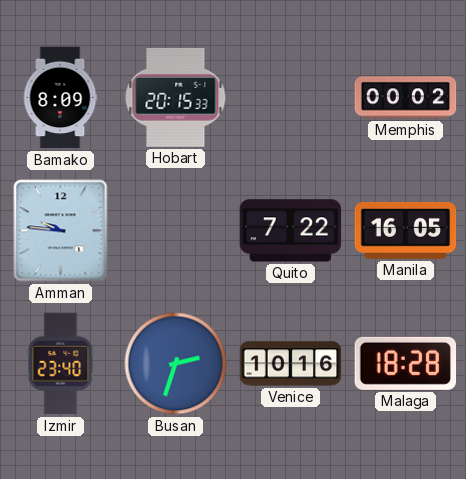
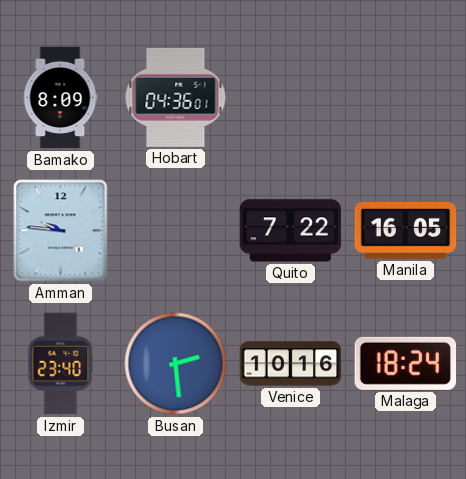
Hobart: 20:15 -> 04:36
Memphis: 00:02 -> none
Busan: 2:33 -> 2:29
Malaga: 18:28 -> 18:24
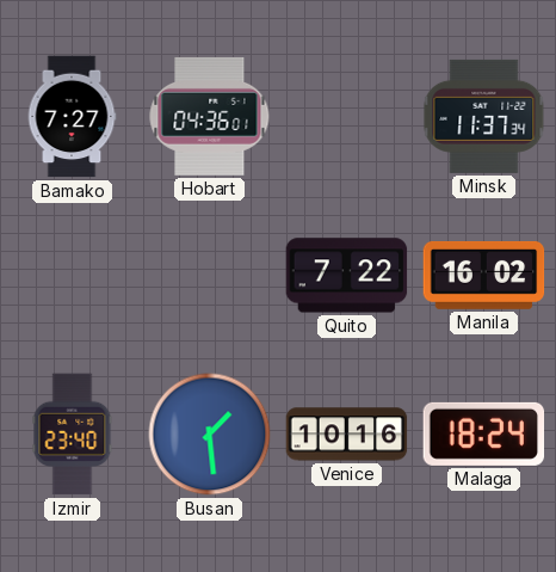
Bamako: 8:09 -> 7:27
Minsk: none -> 11:37
Amman: 9:46 -> none
Manila: 16:05 -> 16:02
Busan: 2:29 -> 1:29
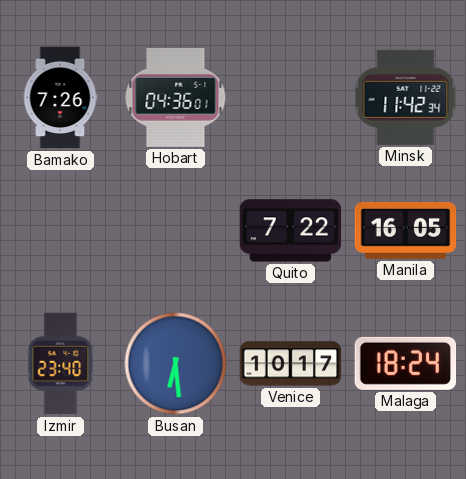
Bamako: 7:27 -> 7:26
Minsk: 11:37 -> 11:42
Manila: 16:02 -> 16:05
Busan: 1:29 -> 6:29
Venice: 10:16 -> 10:17
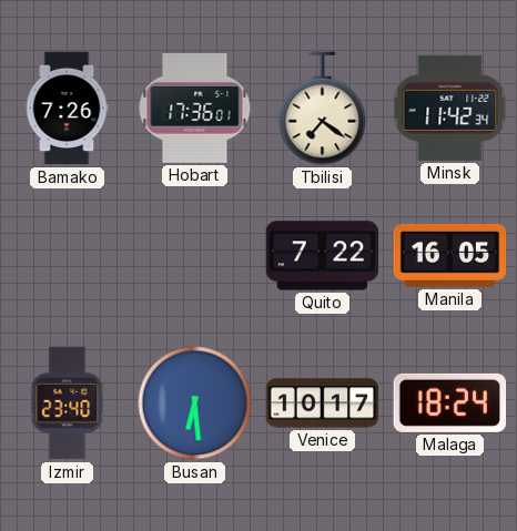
Hobart: 04:36 -> 17:36
Tbilisi: none -> 7:21
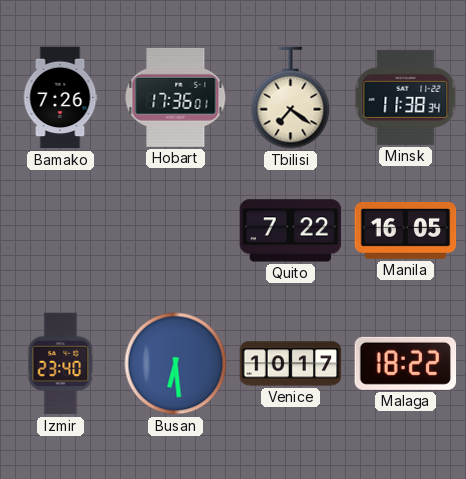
Minsk: 11:42 -> 11:38
Malaga: 18:24 -> 18:22
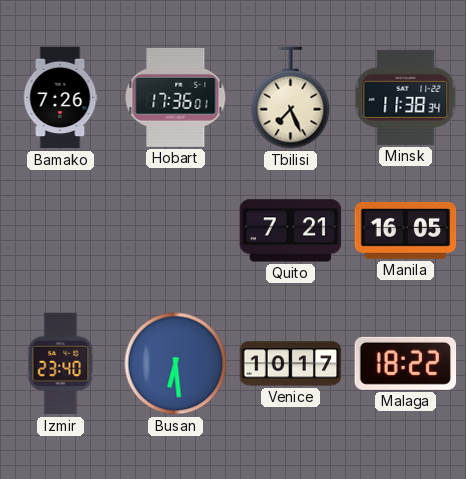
Tbilisi: 7:21 -> 7:26
Quito: 7:22 -> 7:21
